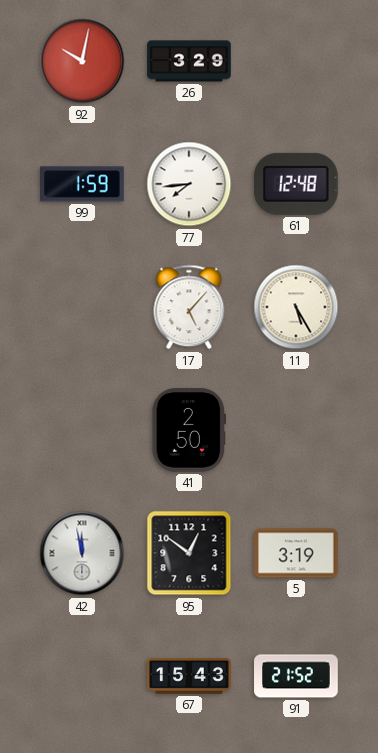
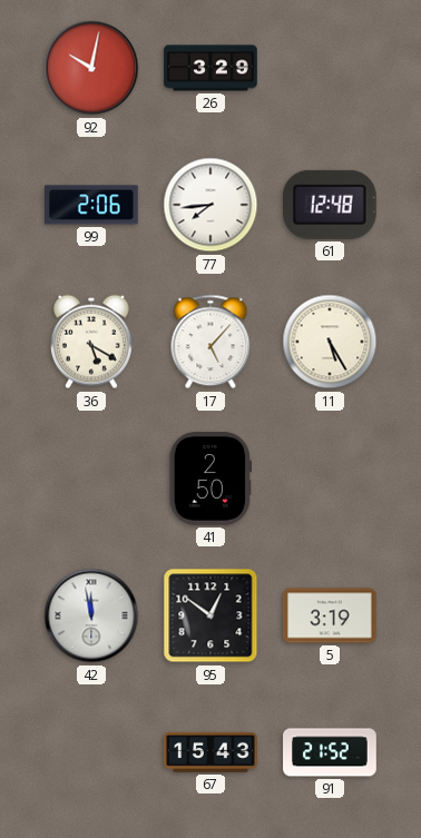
99: 1:59 -> 2:06
36: none -> 5:20
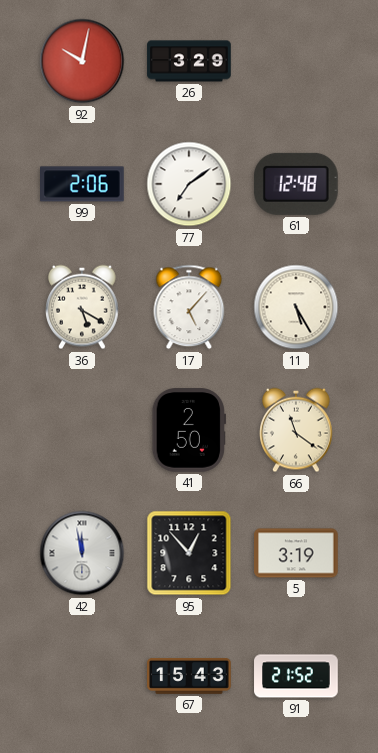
77: 7:44 -> 7:09
66: none -> 11:21
95: 12:51 -> 12:53
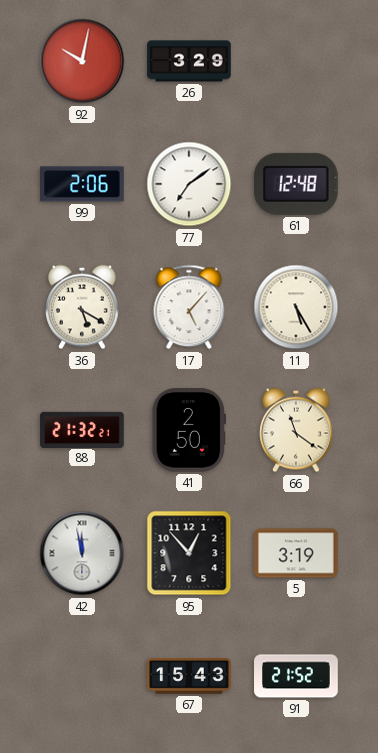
88: none -> 21:32
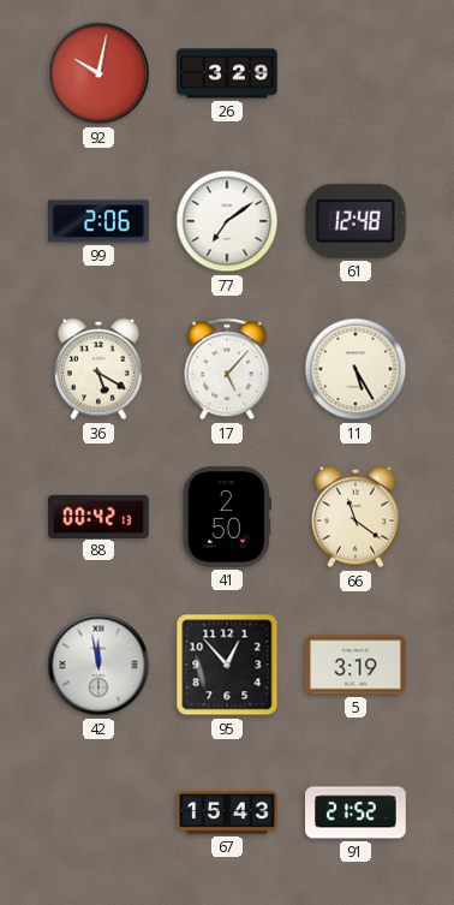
88: 21:32 -> 00:42
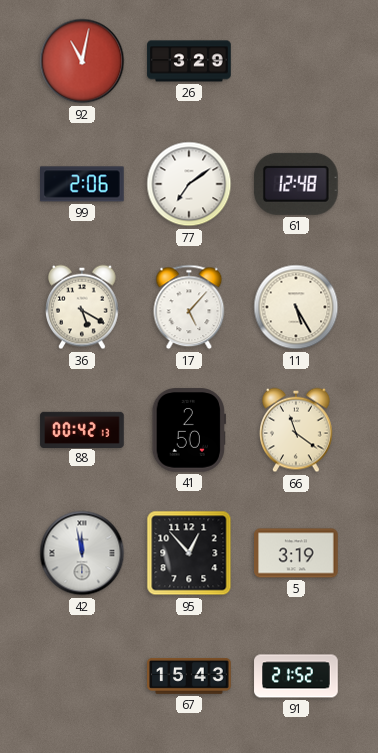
92: 10:02 -> 11:02
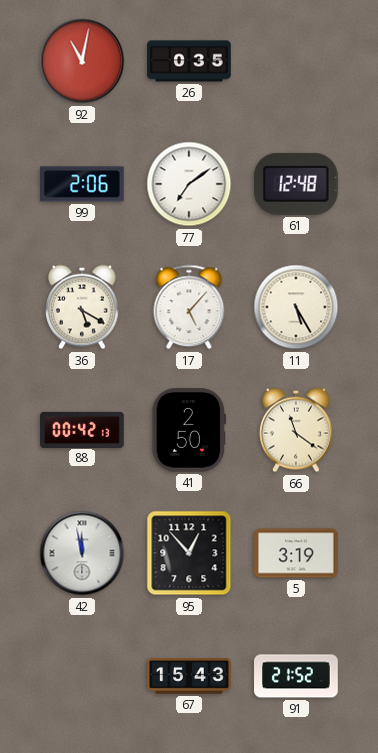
26: 3:29 -> 0:35
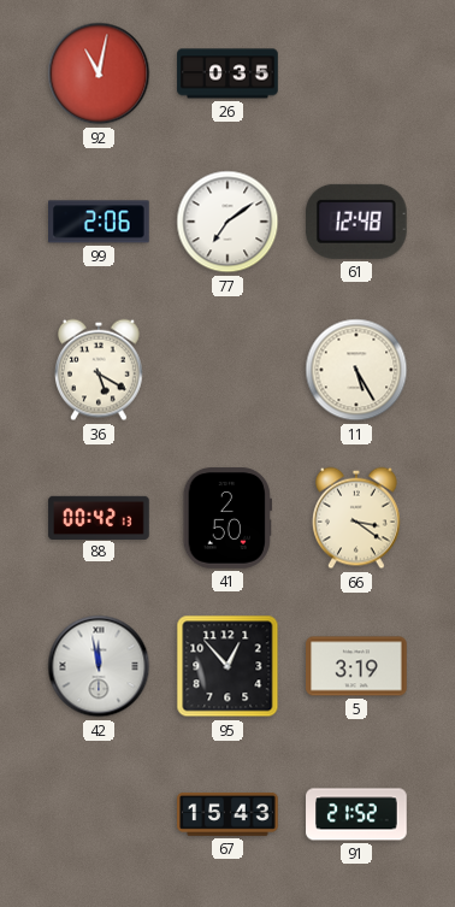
17: 5:07 -> none
66: 11:21 -> 3:21
